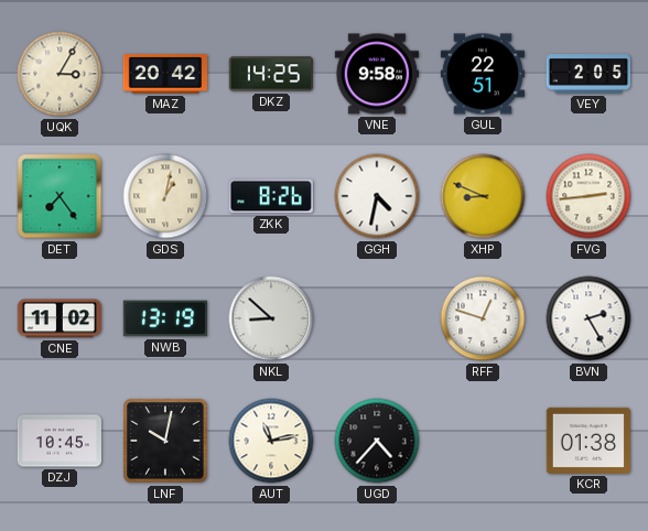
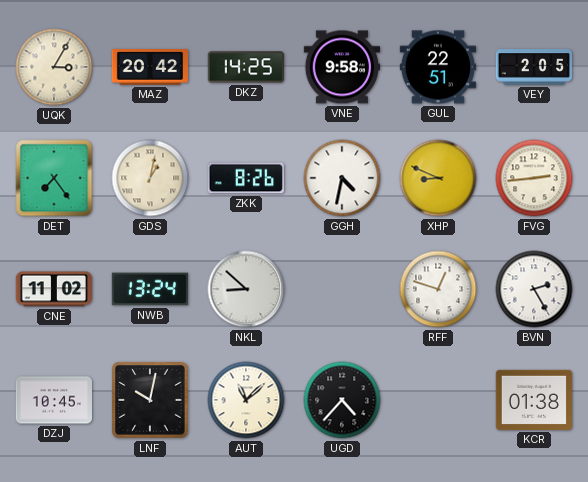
NWB: 13:19 -> 13:24
AUT: 11:13 -> 11:08
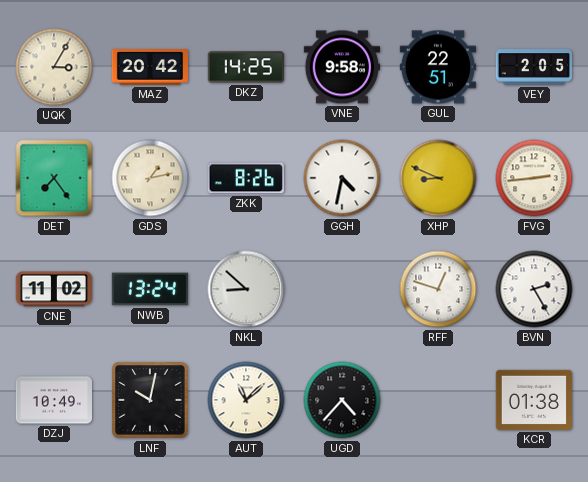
GDS: 1:02 -> 1:13
DZJ: 10:45 -> 10:49
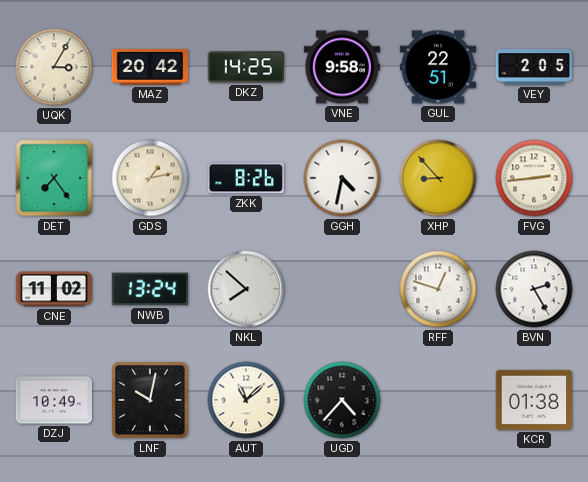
XHP: 8:49 -> 8:53
NKL: 8:52 -> 7:52
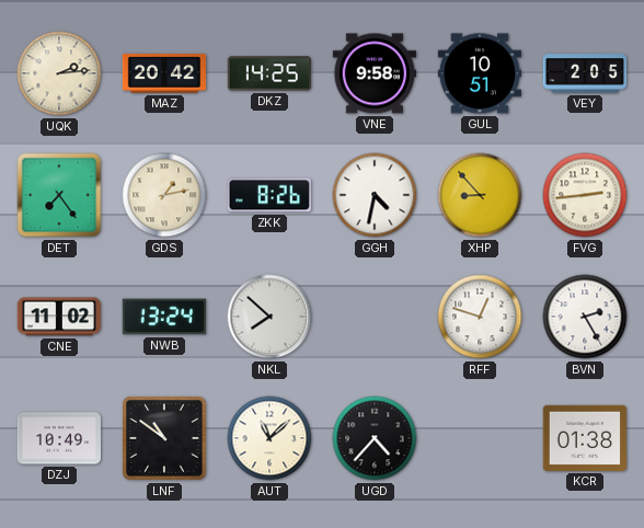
UQK: 3:05 -> 2:14
GUL: 22:51 -> 10:51
LNF: 10:02 -> 10:51
